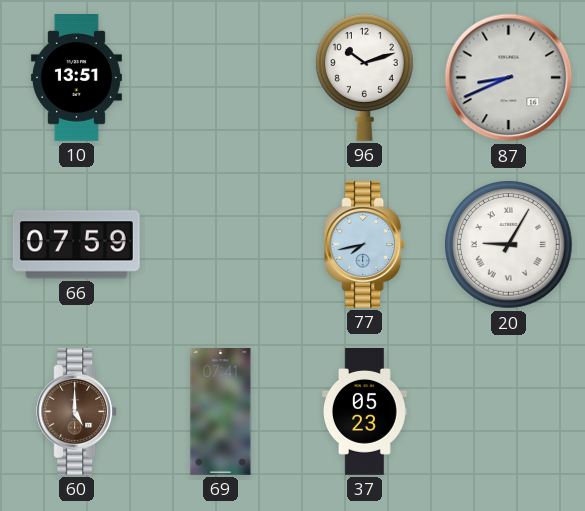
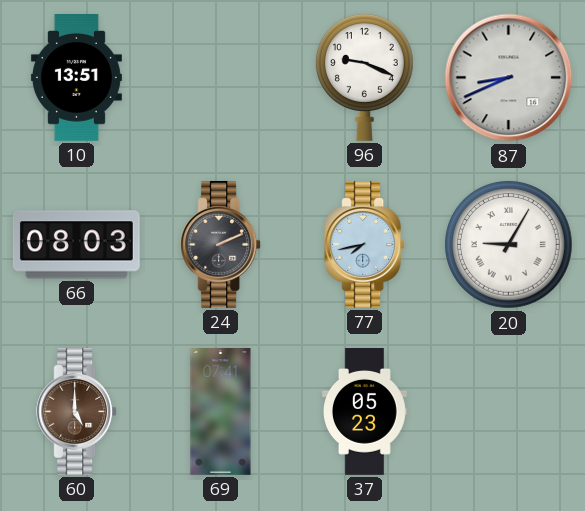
96: 10:12 -> 9:19
66: 07:59 -> 08:03
24: none -> 2:11
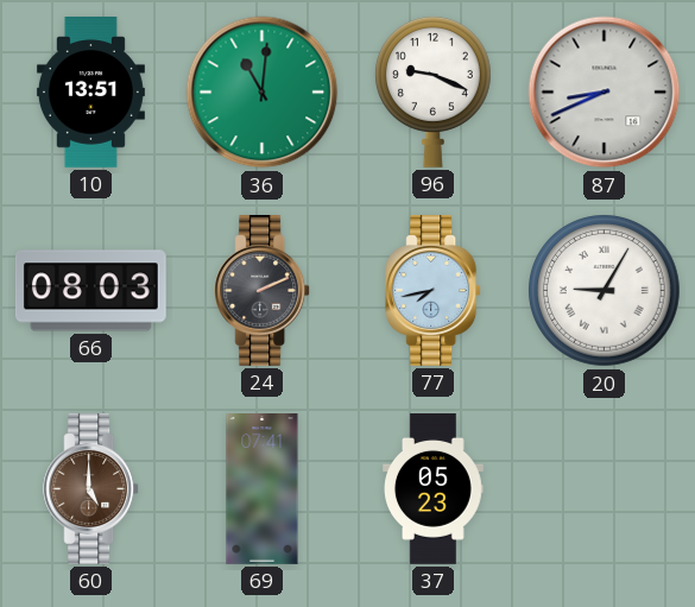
36: none -> 11:01
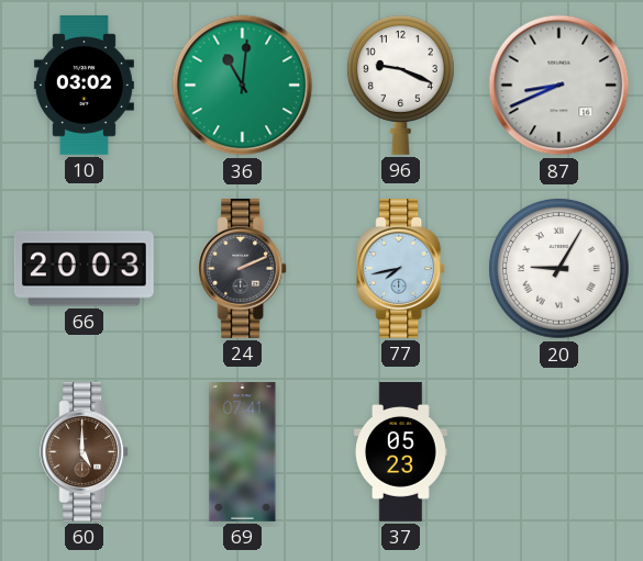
10: 13:51 -> 03:02
66: 08:03 -> 20:03
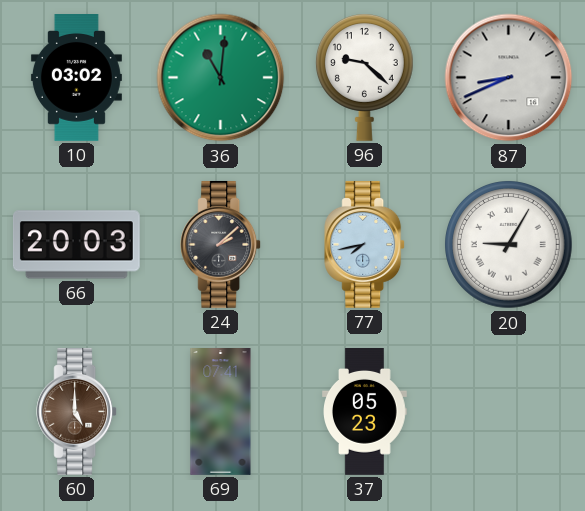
96: 9:19 -> 9:22
24: 2:11 -> 2:08
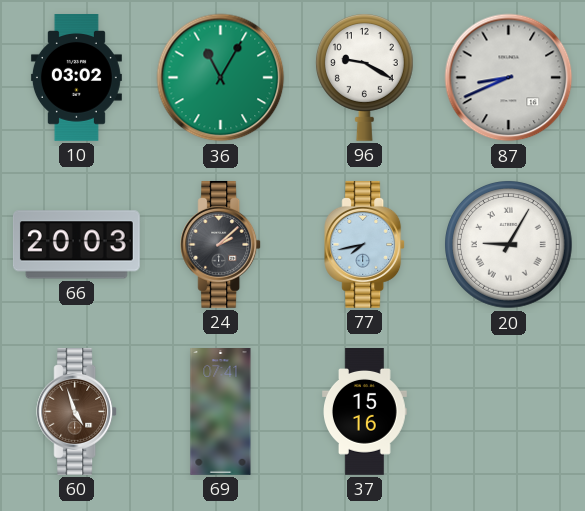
36: 11:01 -> 11:05
96: 9:22 -> 9:20
60: 5:00 -> 4:57
37: 05:23 -> 15:16
